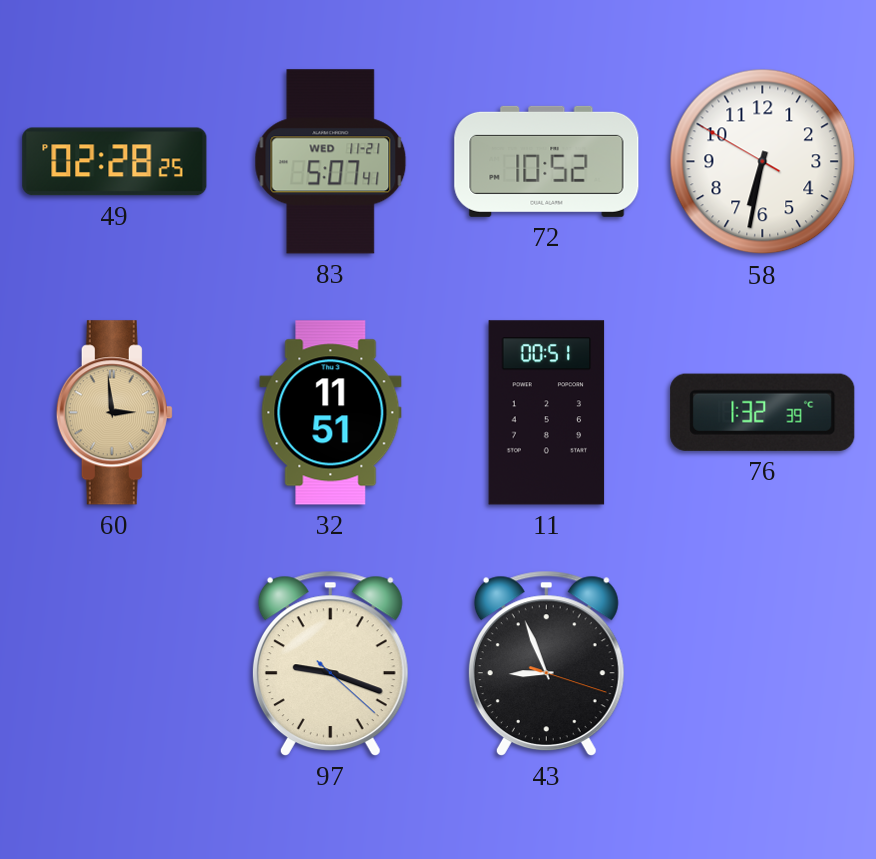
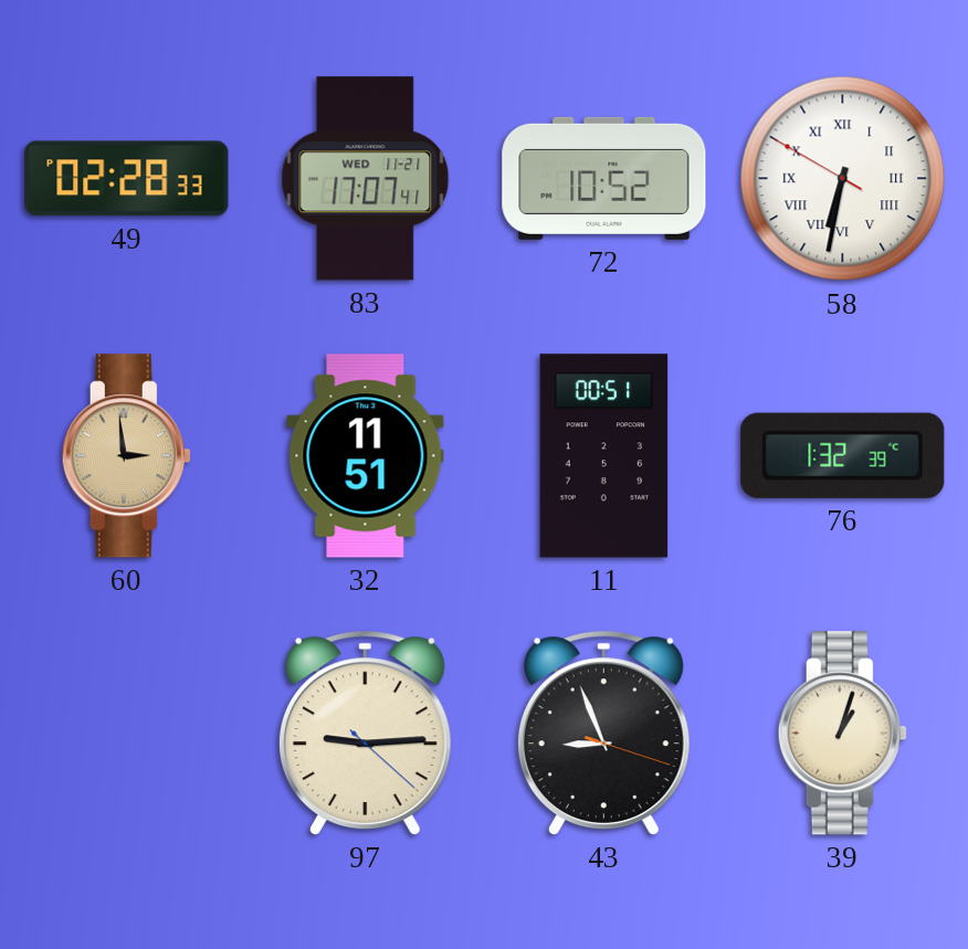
49: 02:28:25 PM -> 02:28:33 PM
83: 5:07 -> 17:07
58 numerals: Arabic -> Roman
97: 9:18 -> 9:14
39: none -> 1:03
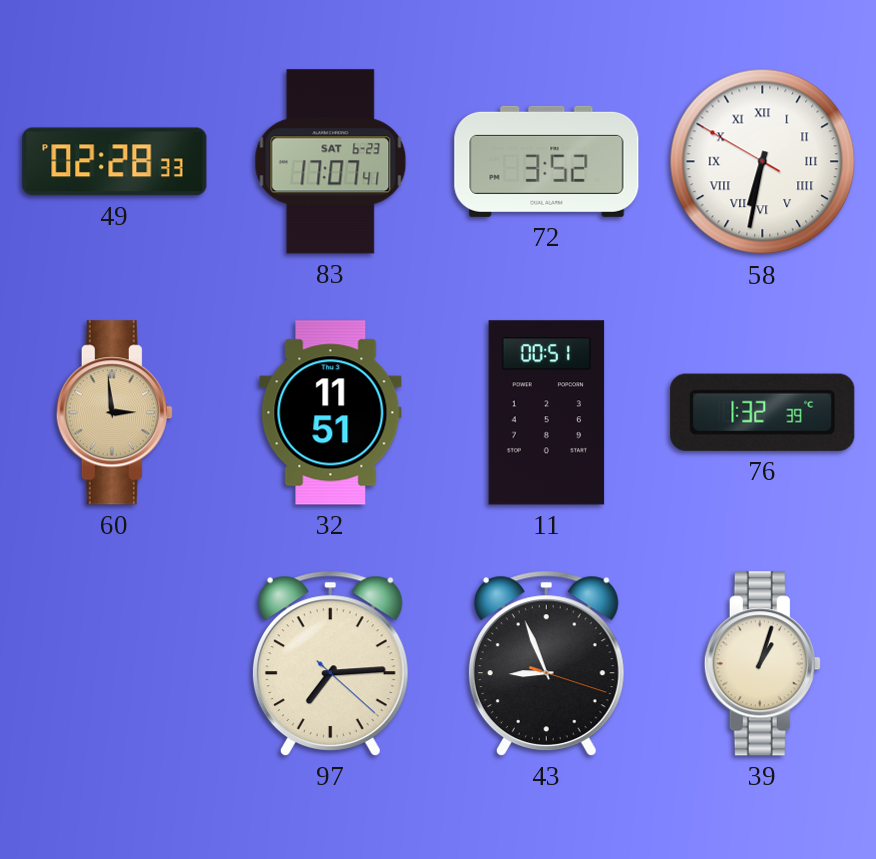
83 date: WED 11-21 -> SAT 6-23
72: 10:52 -> 3:52
97: 9:14 -> 7:14
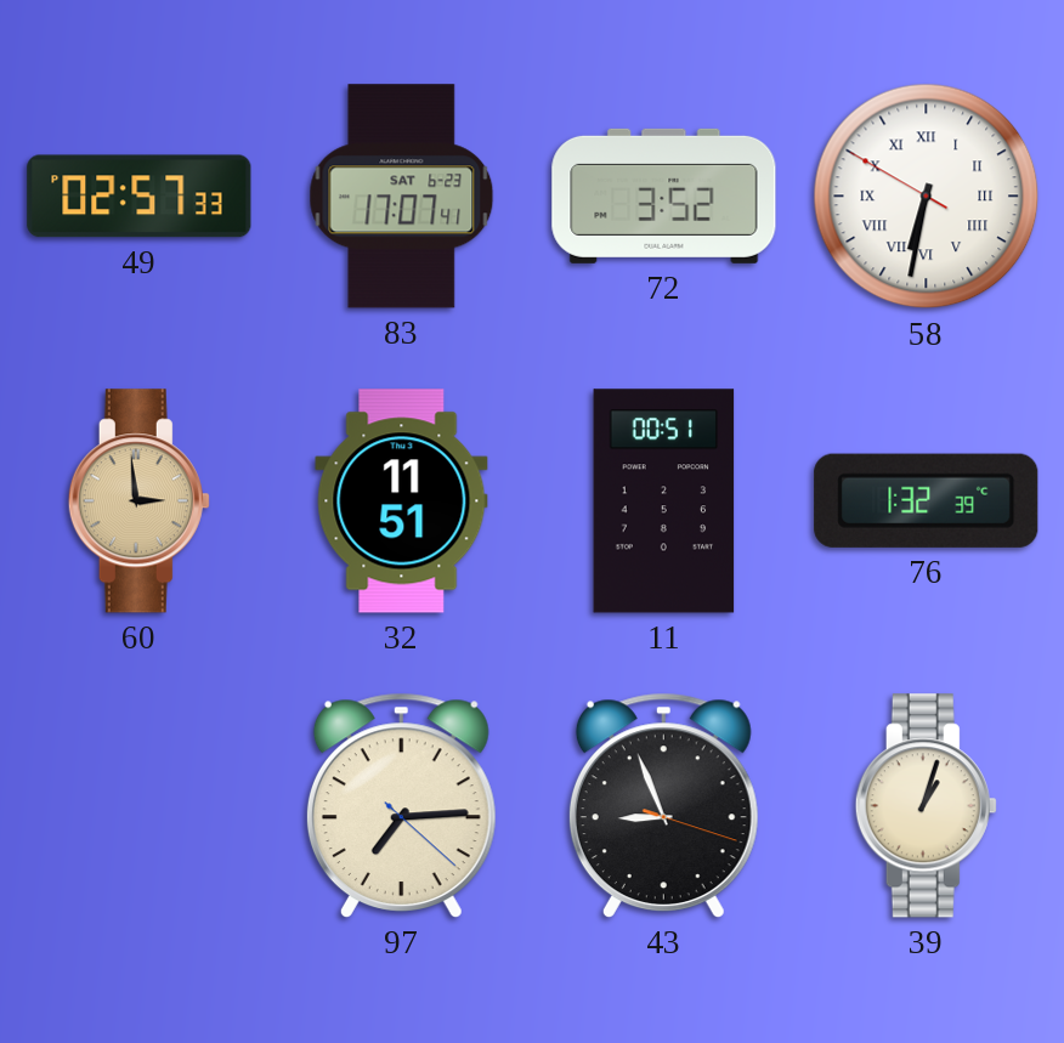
49: 02:28 -> 02:57
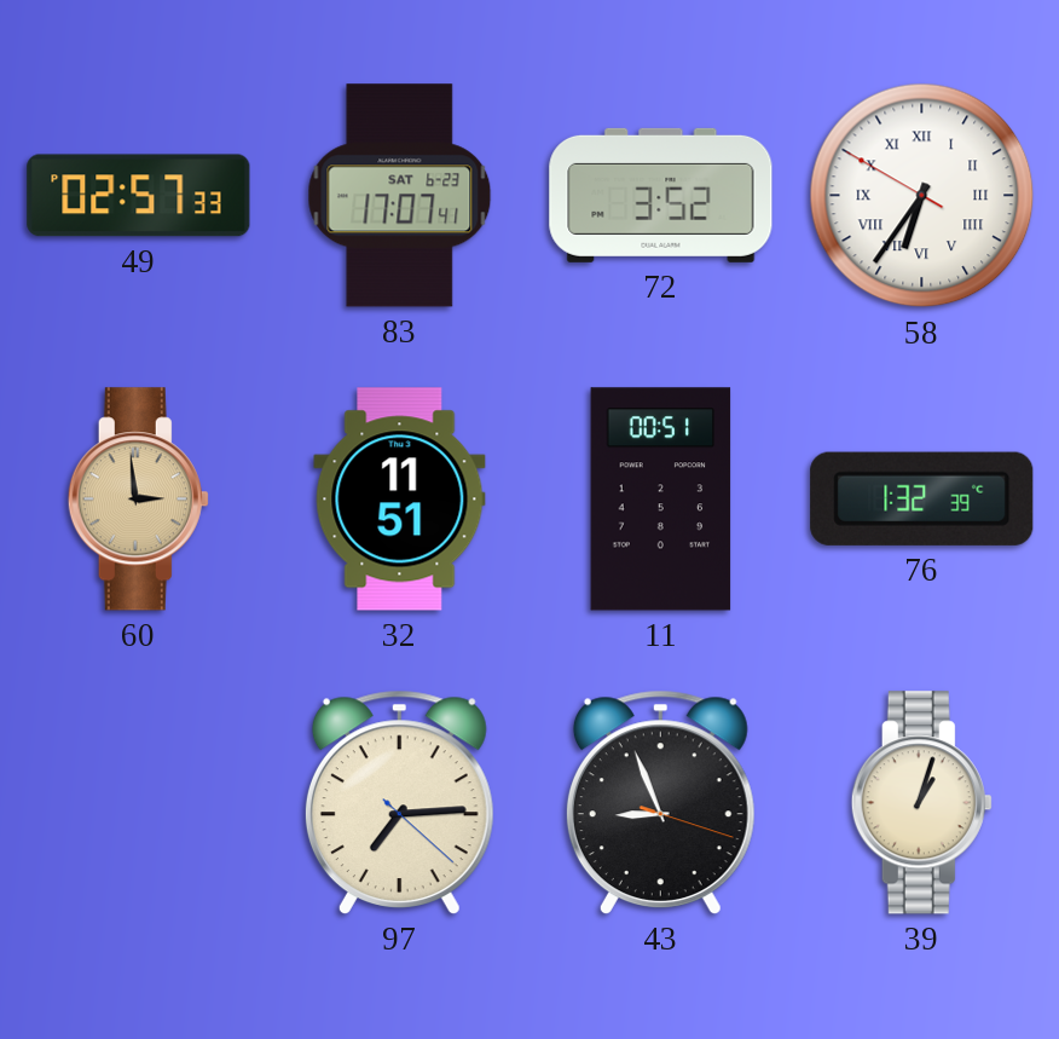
58: 6:31 -> 6:35
